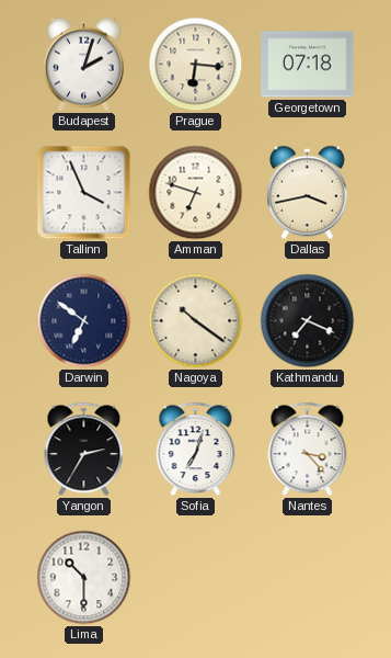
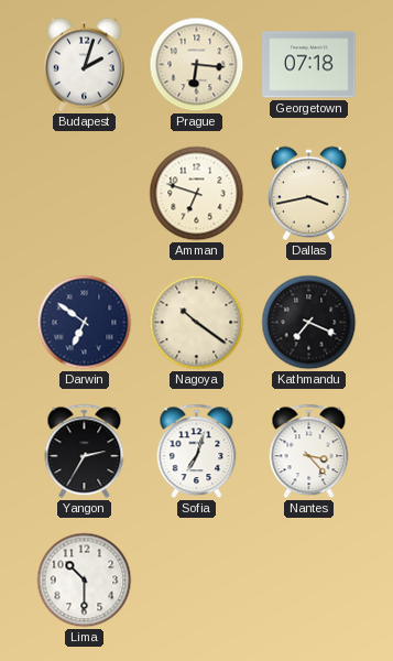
Tallinn: 3:56 -> none
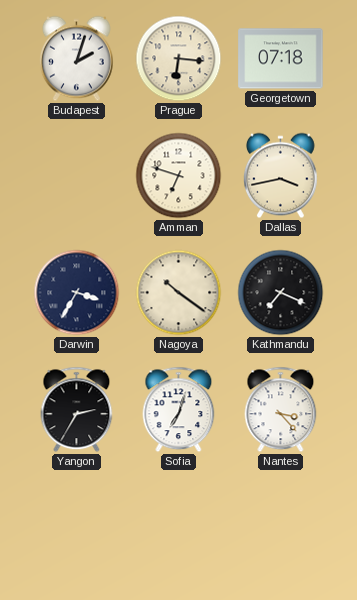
Darwin: 6:51 -> 3:35
Lima: 10:30 -> none
